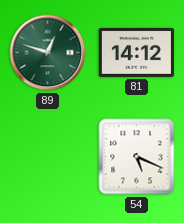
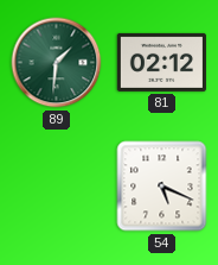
89: 12:48 -> 1:31
81: 14:12 -> 02:12
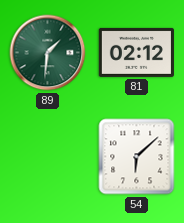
54: 5:19 -> 6:08
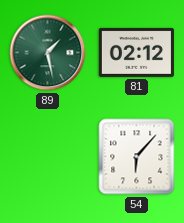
89: 1:31 -> 1:28
54: 6:08 -> 6:07
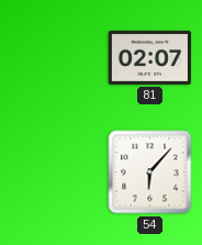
89: 1:28 -> none
81: 02:12 -> 02:07
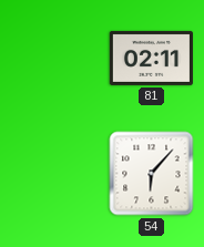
81: 02:07 -> 02:11
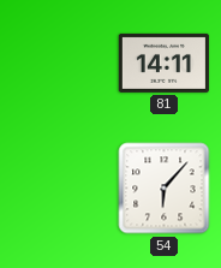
81: 02:11 -> 14:11
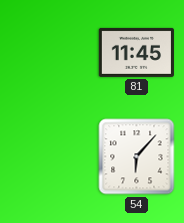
81: 14:11 -> 11:45
